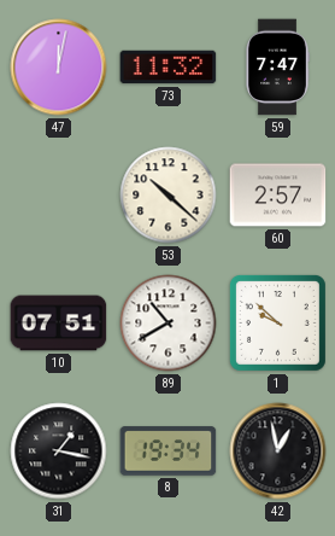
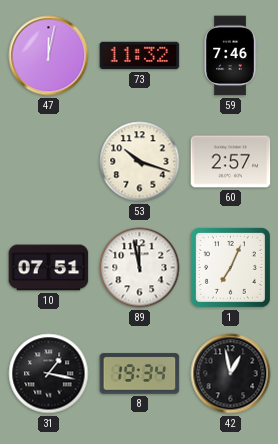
59: 7:47 -> 7:46
53: 10:22 -> 10:18
89: 10:40 -> 11:58
1: 9:52 -> 7:04
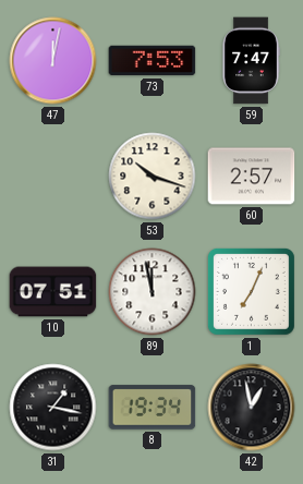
73: 11:32 -> 7:53
59: 7:46 -> 7:47
